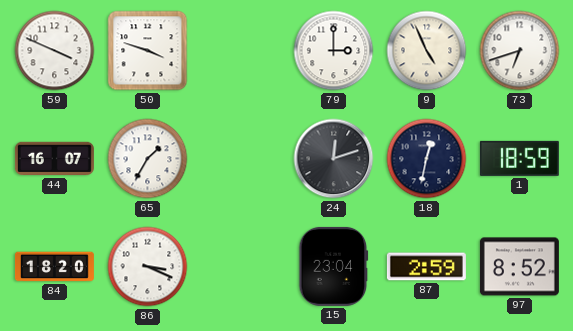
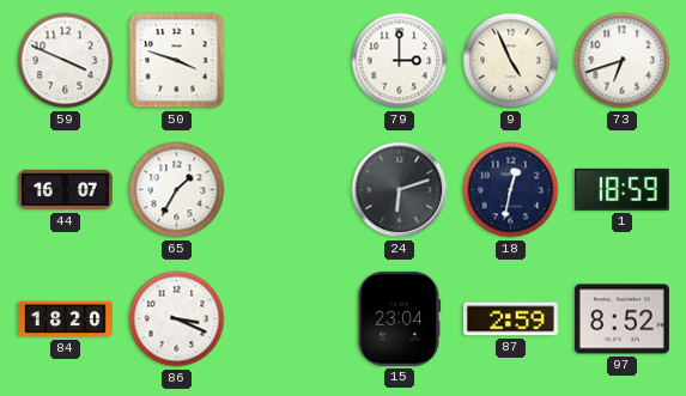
24: 12:12 -> 6:12
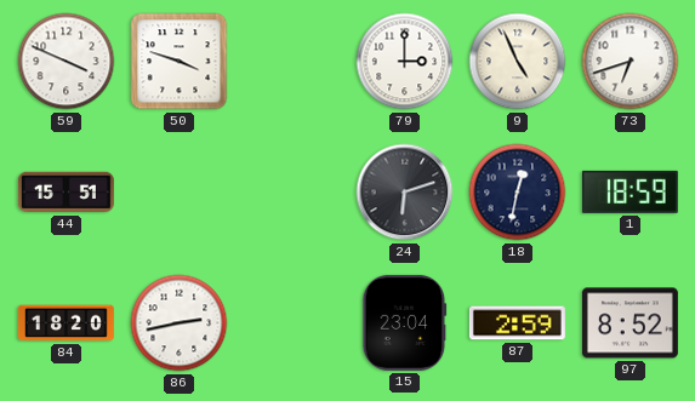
44: 16:07 -> 15:51
65: 1:35 -> none
86: 3:19 -> 2:43
